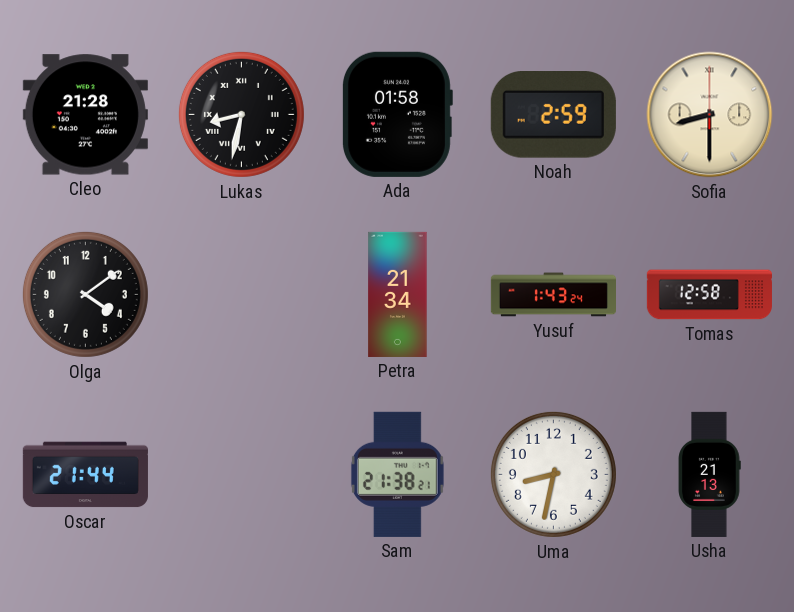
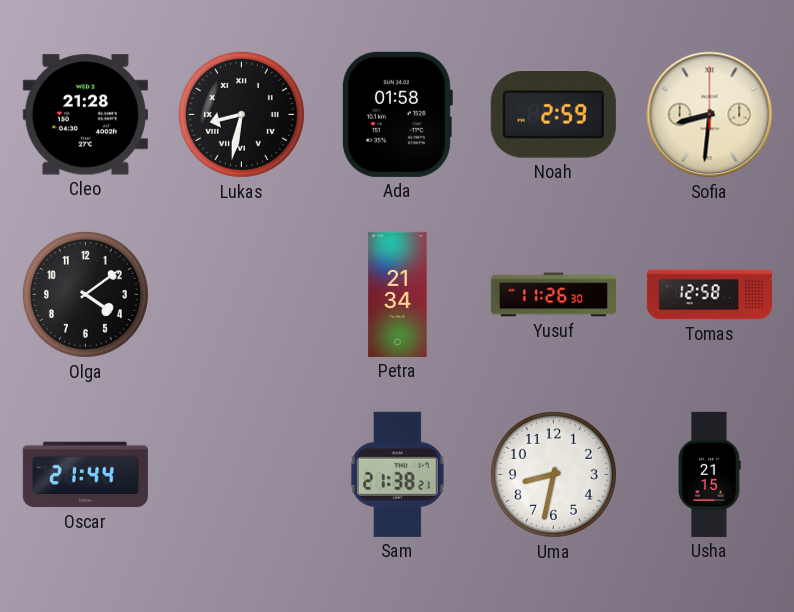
Sofia: 8:30 -> 8:31
Yusuf: 1:43 -> 11:26
Usha: 21:13 -> 21:15
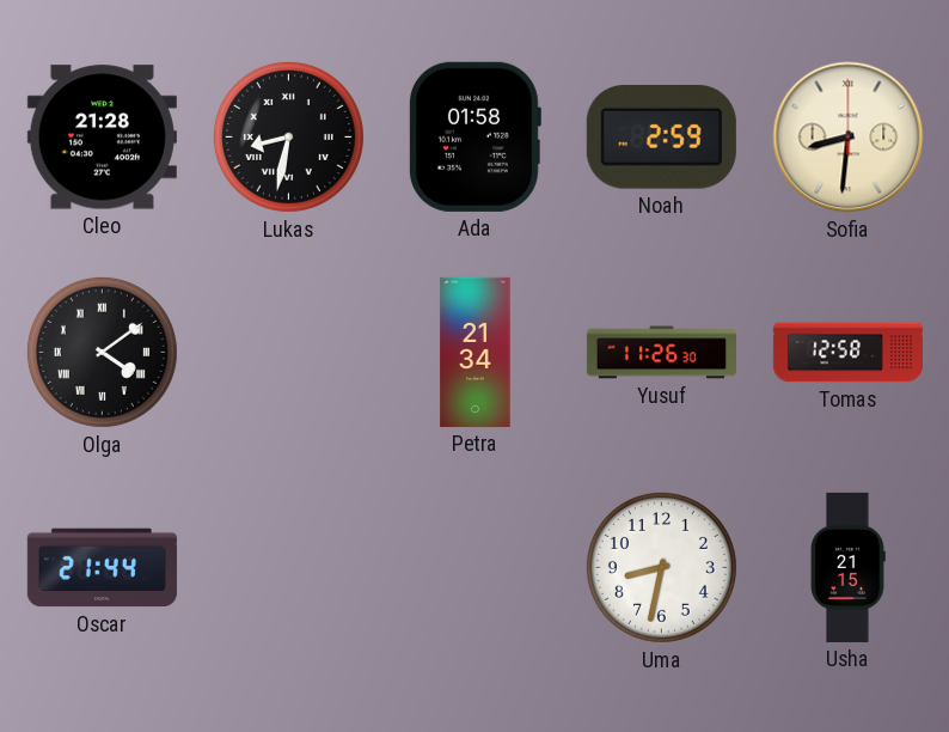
Olga numerals: Arabic -> Roman
Sam: 21:38 -> none
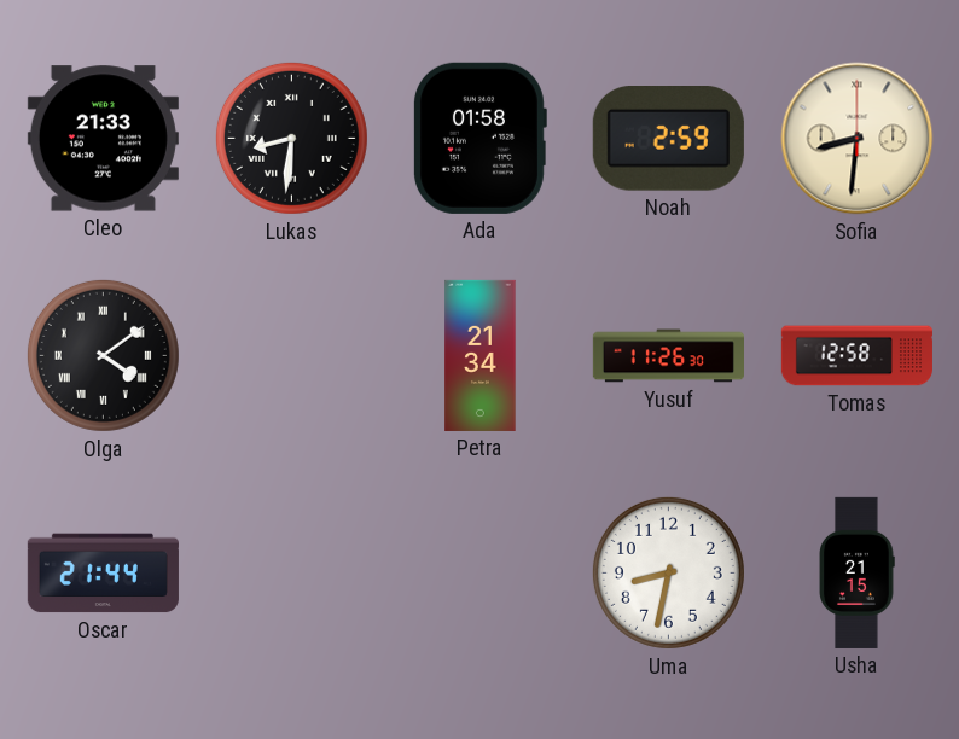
Cleo: 21:28 -> 21:33
Lukas: 8:32 -> 8:31
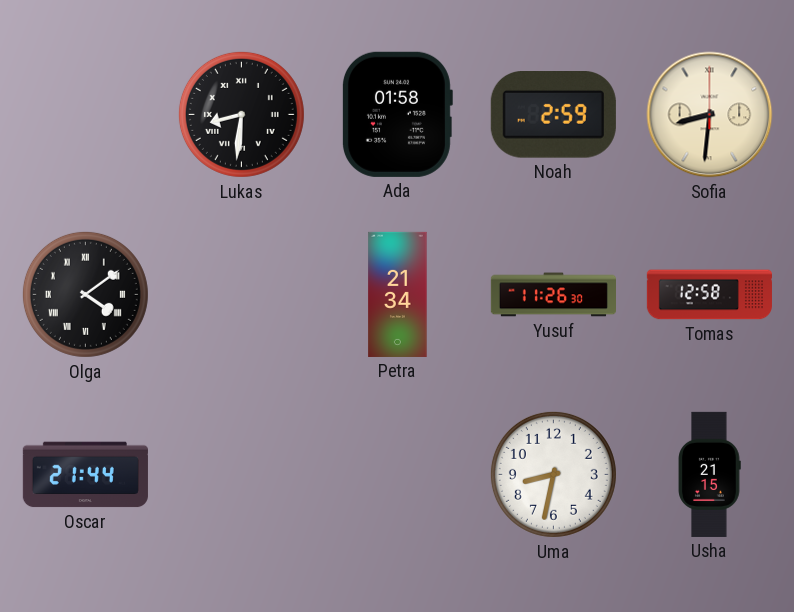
Cleo: 21:33 -> none
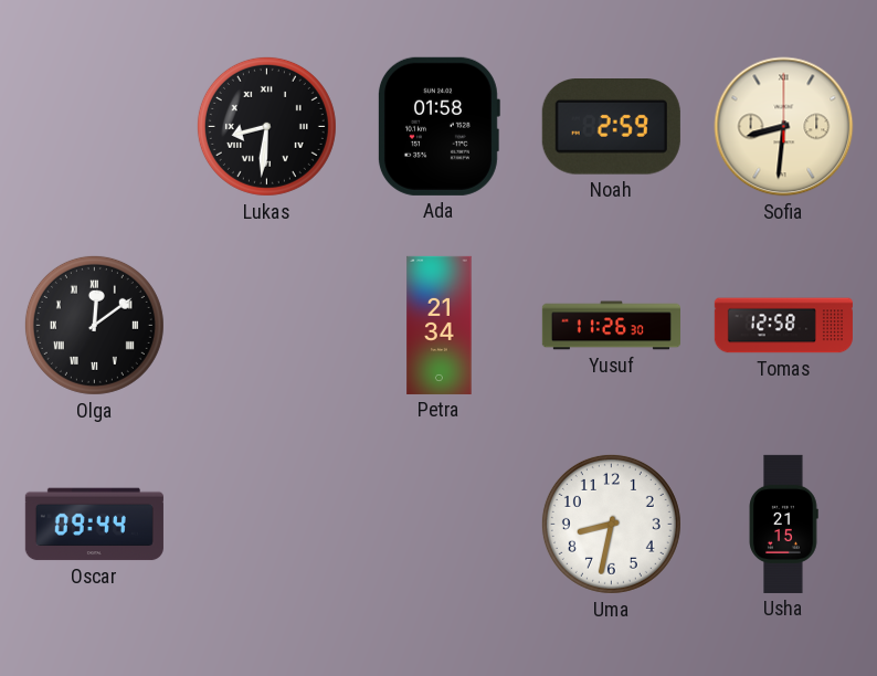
Olga: 4:09 -> 12:09
Oscar: 21:44 -> 09:44
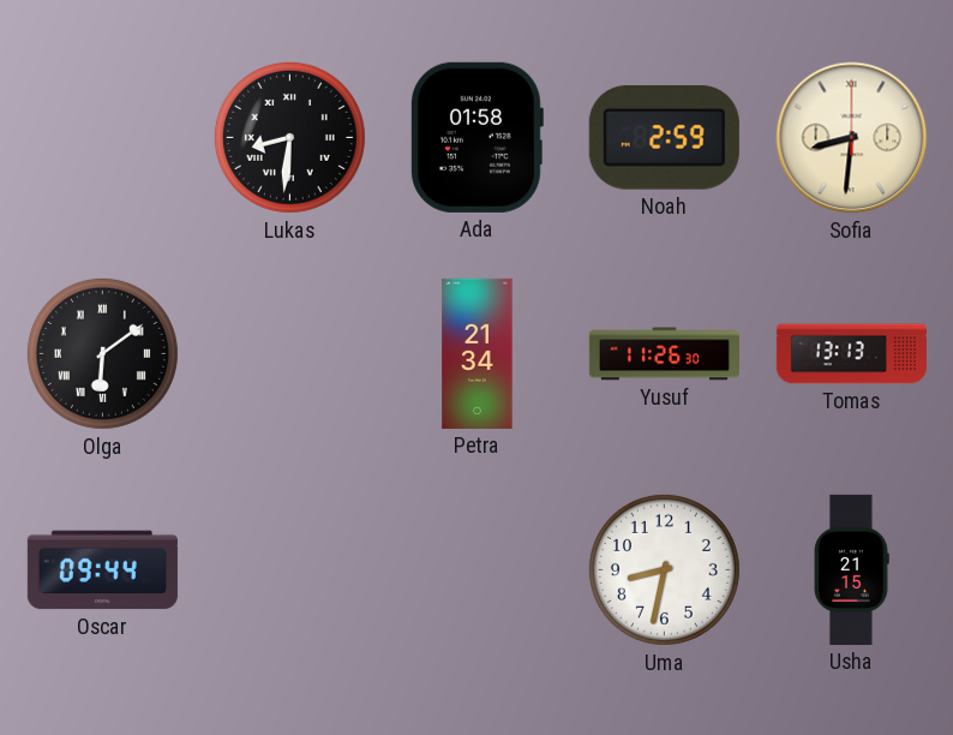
Olga: 12:09 -> 6:09
Tomas: 12:58 -> 13:13
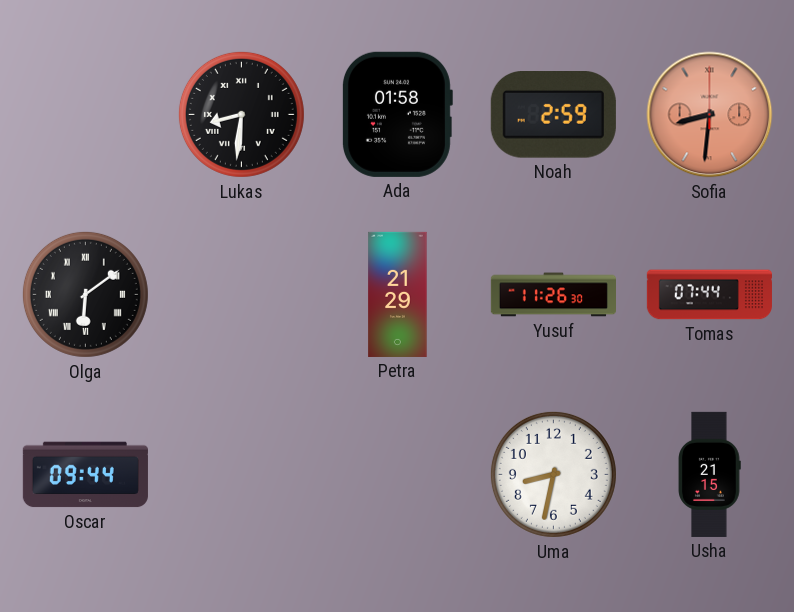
Sofia dial: cream -> salmon
Petra: 21:34 -> 21:29
Tomas: 13:13 -> 07:44
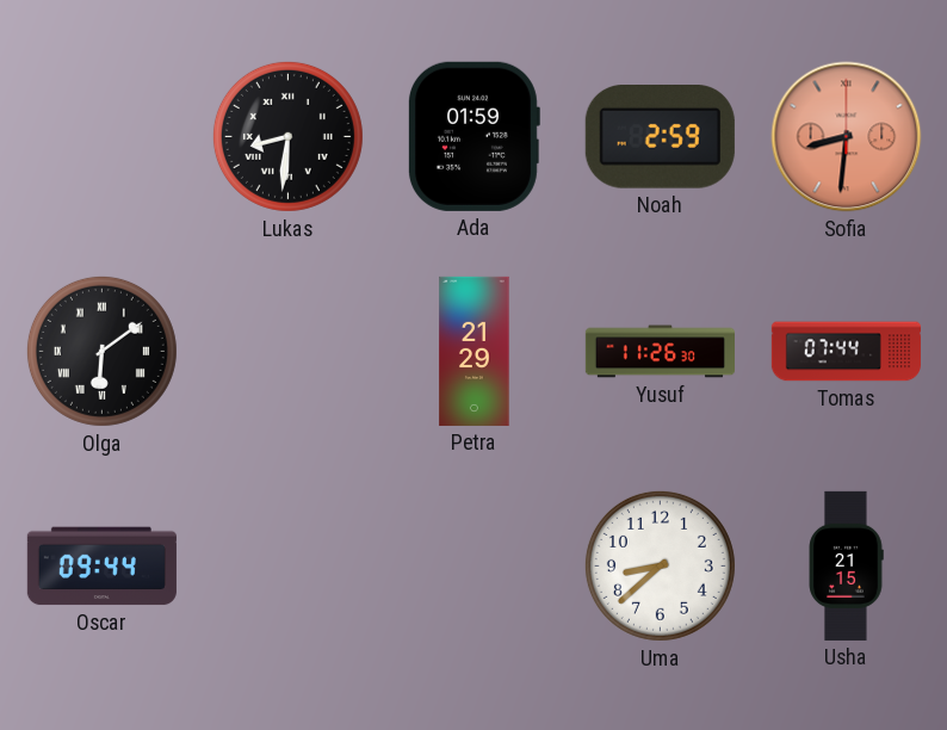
Ada: 01:58 -> 01:59
Uma: 8:32 -> 8:38
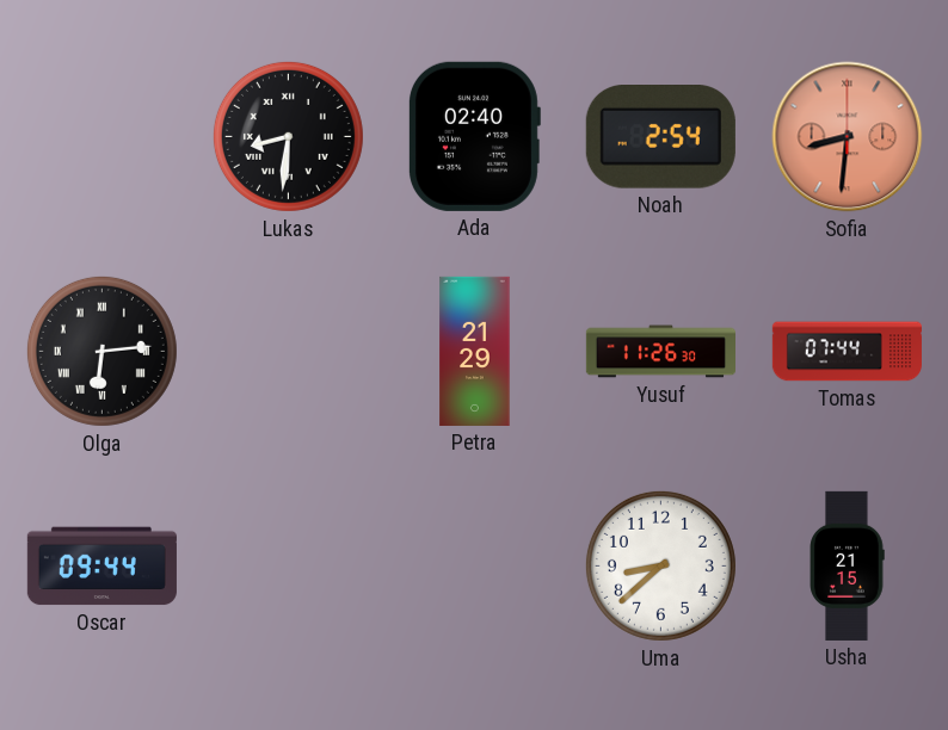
Ada: 01:59 -> 02:40
Noah: 2:59 -> 2:54
Olga: 6:09 -> 6:14
